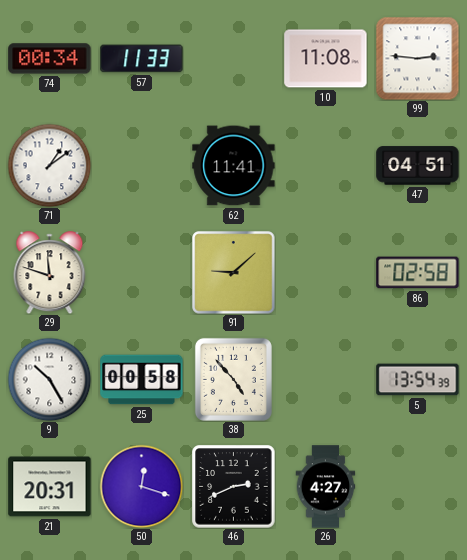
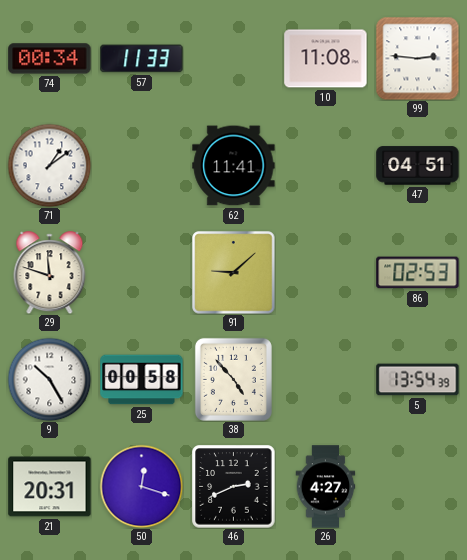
86: 02:58 -> 02:53
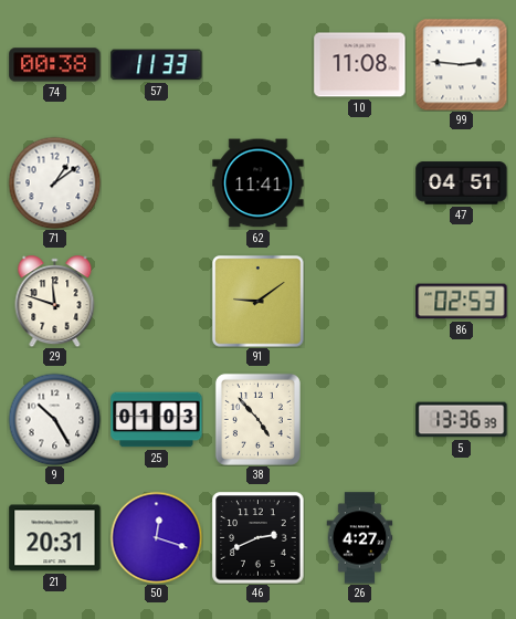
74: 00:34 -> 00:38
91: 9:08 -> 9:09
25: 00:58 -> 01:03
5: 13:54 -> 13:36
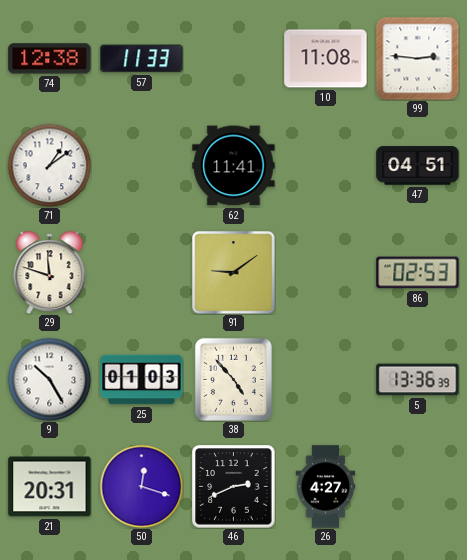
74: 00:38 -> 12:38
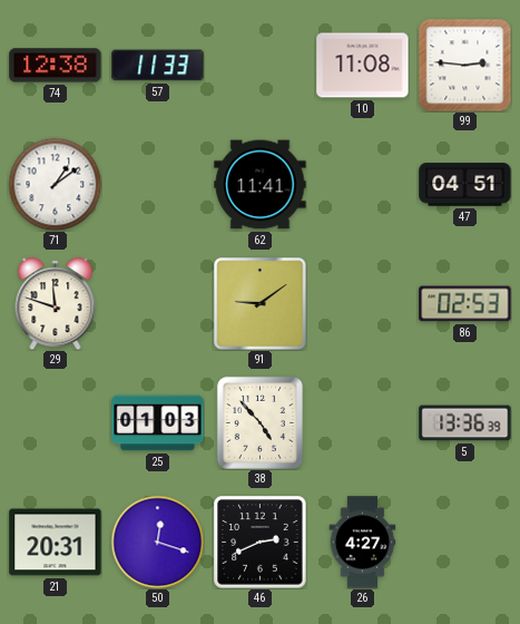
9: 10:25 -> none
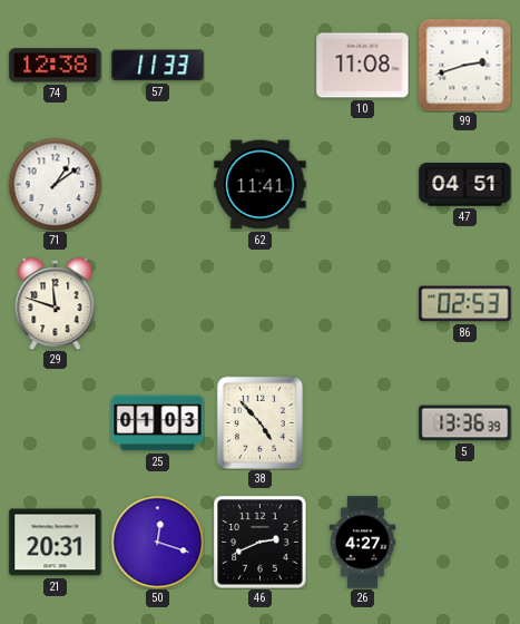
99: 2:46 -> 2:42
91: 9:09 -> none
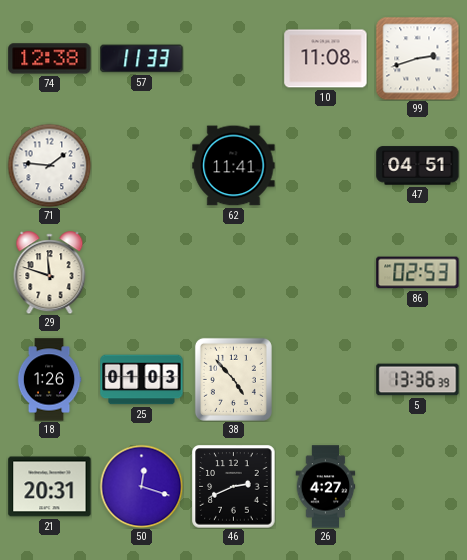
71: 1:09 -> 1:46
18: none -> 1:26
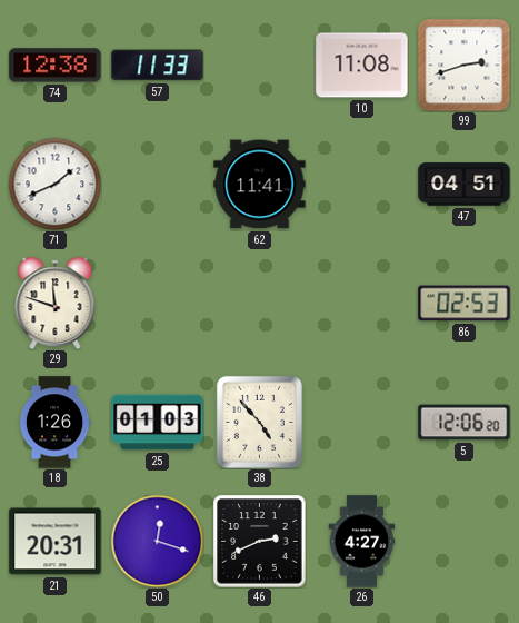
71: 1:46 -> 1:41
5: 13:36 -> 12:06
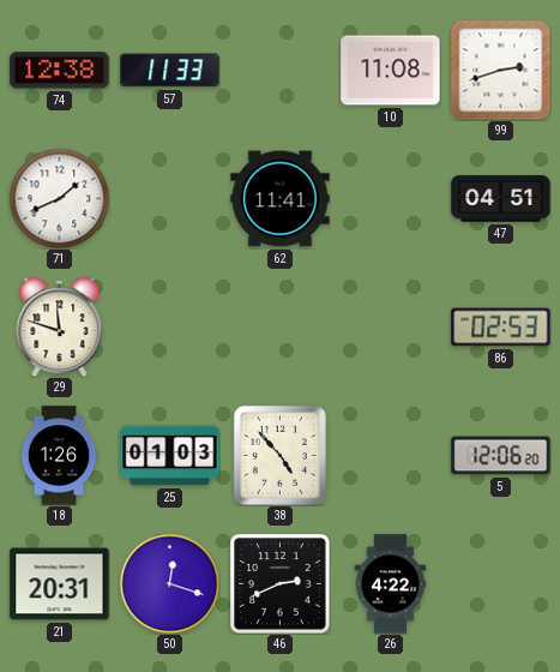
26: 4:27 -> 4:22
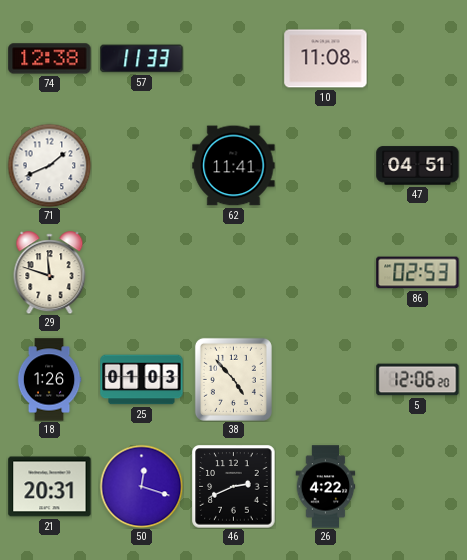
99: 2:42 -> none
